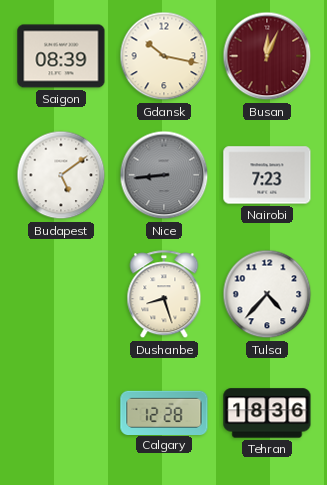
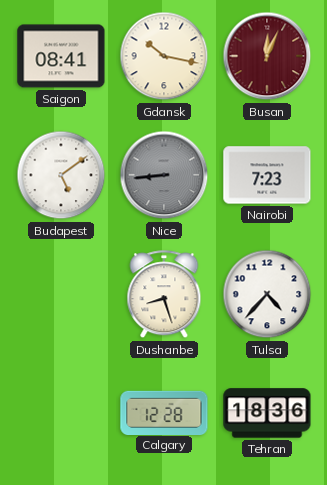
Saigon: 08:39 -> 08:41
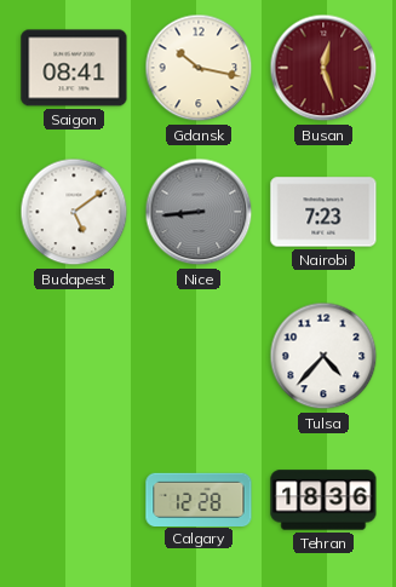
Busan: 12:04 -> 12:27
Dushanbe: 8:27 -> none
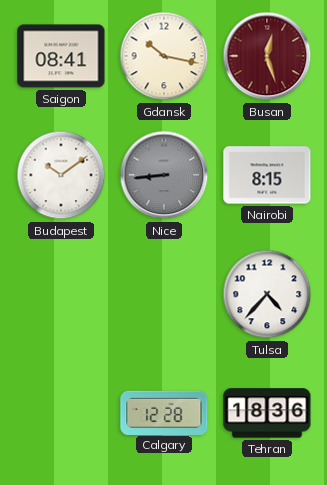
Budapest: 5:09 -> 10:09
Nairobi: 7:23 -> 8:15
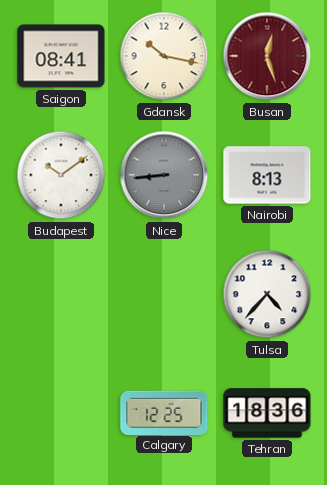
Nairobi: 8:15 -> 8:13
Calgary: 12:28 -> 12:25
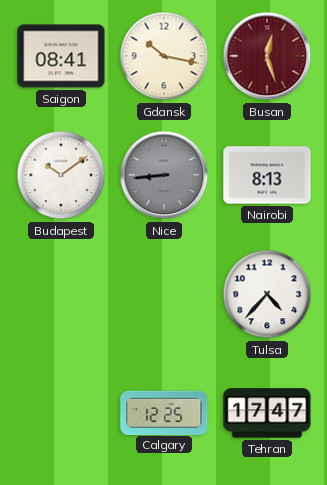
Tehran: 18:36 -> 17:47
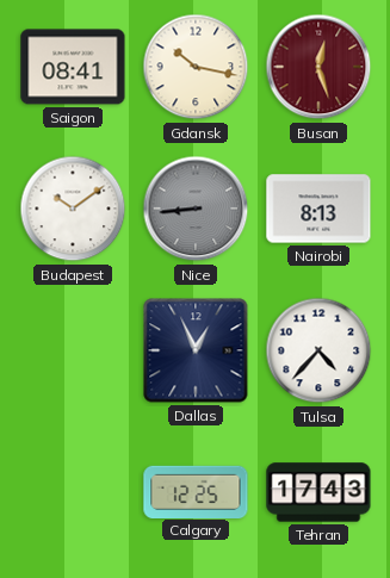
Dallas: none -> 12:56
Tehran: 17:47 -> 17:43
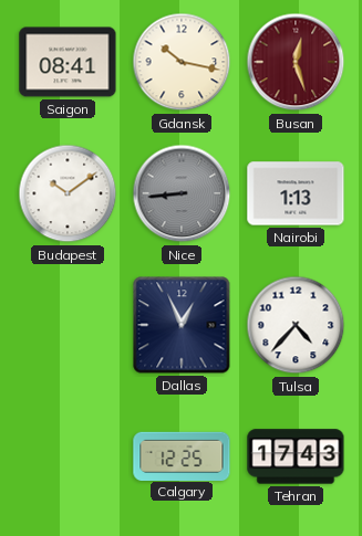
Nairobi: 8:13 -> 1:13
